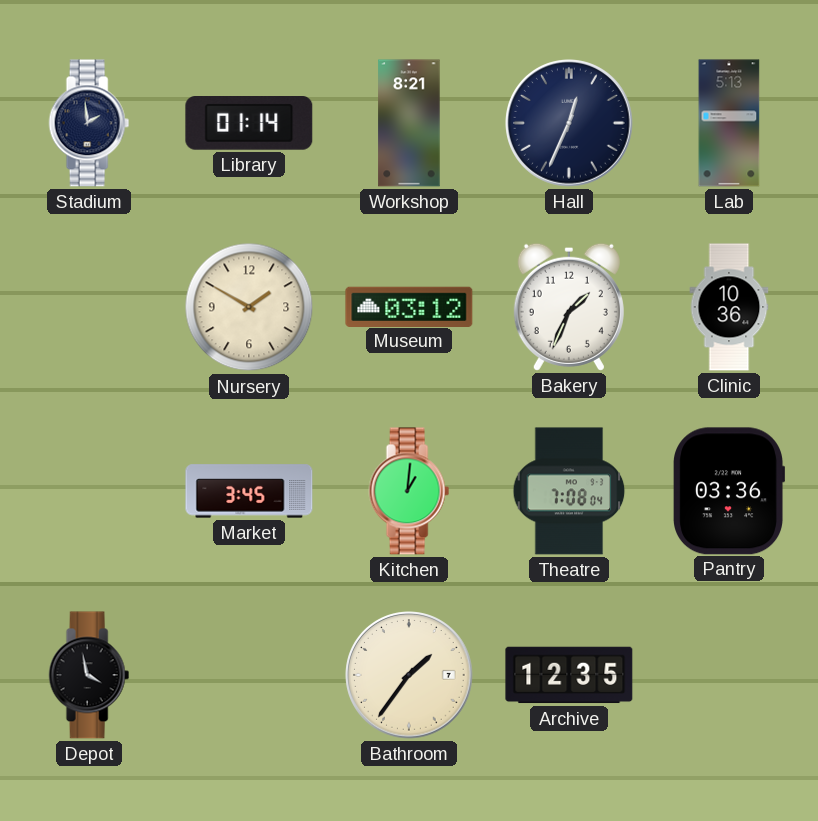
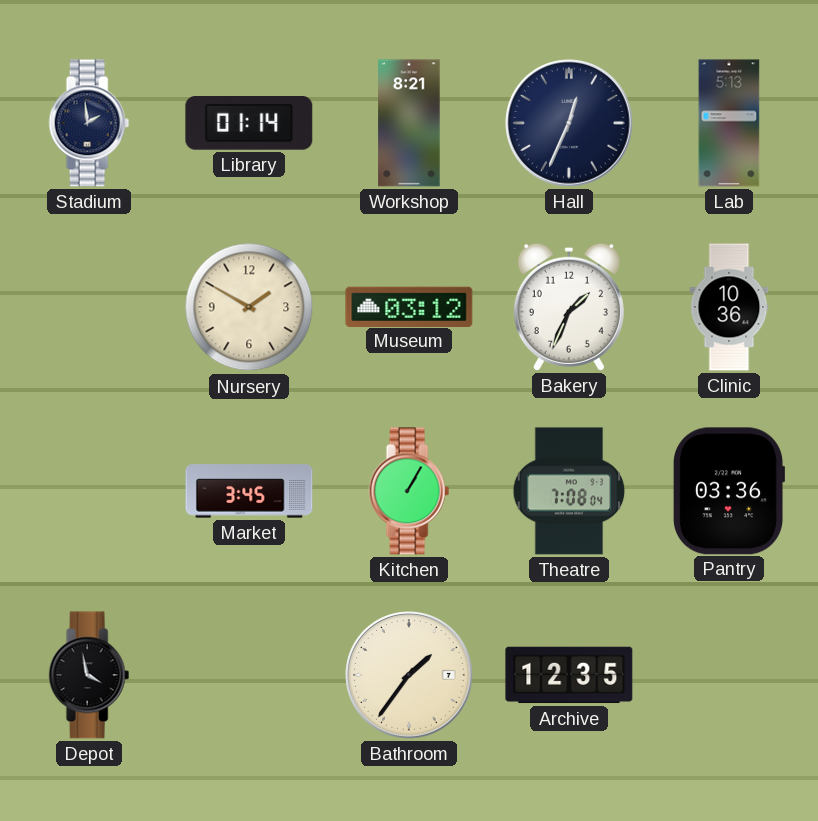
Kitchen: 1:01 -> 1:05
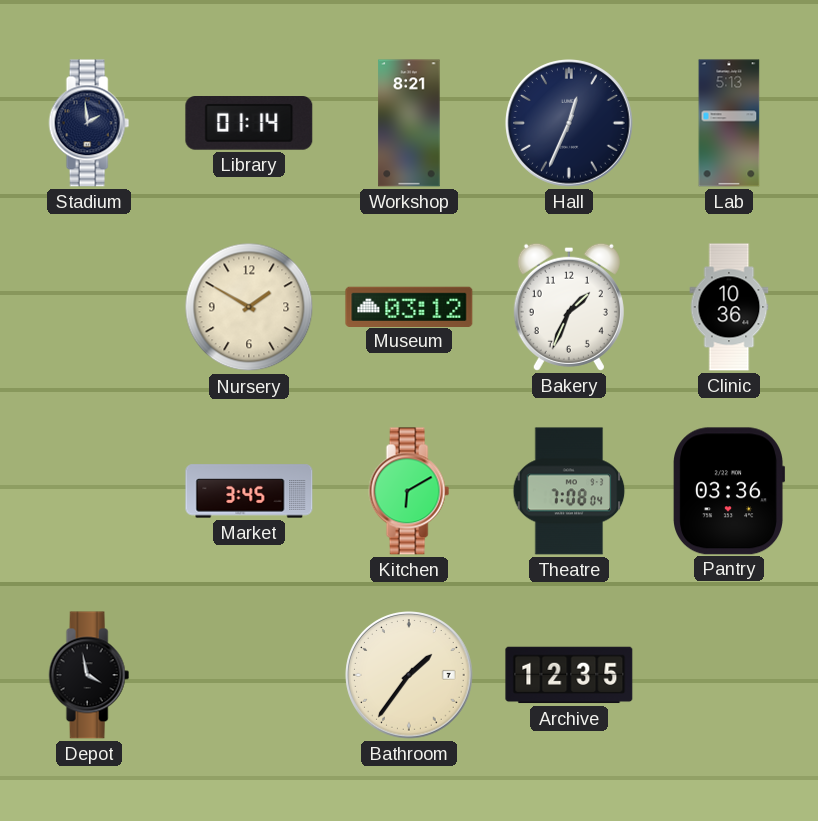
Kitchen: 1:05 -> 6:10
